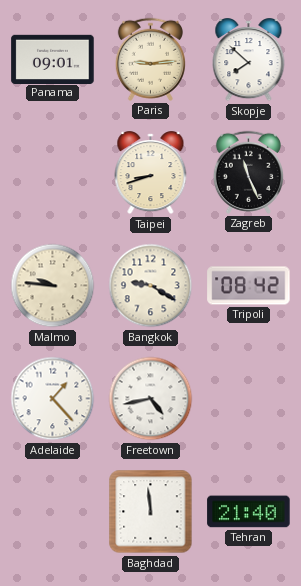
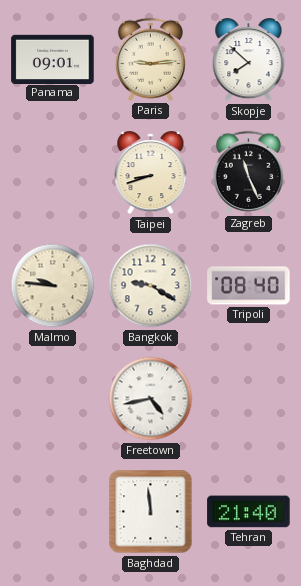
Tripoli: 08:42 -> 08:40
Adelaide: 1:23 -> none
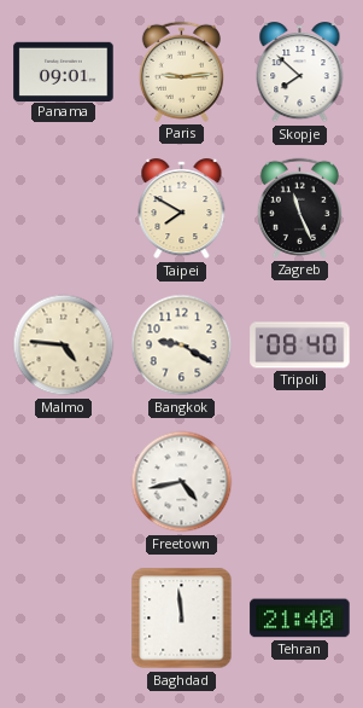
Taipei: 8:42 -> 7:50
Malmo: 9:46 -> 4:46
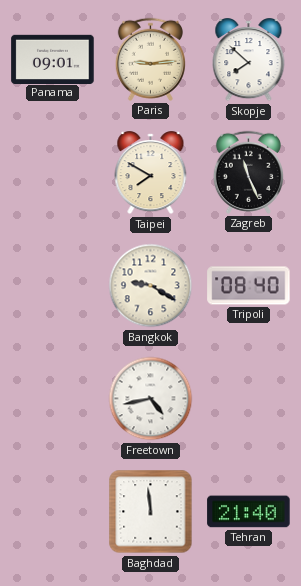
Malmo: 4:46 -> none
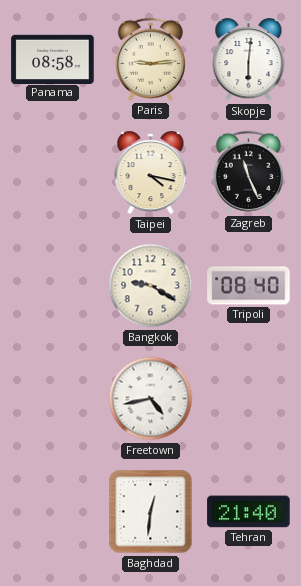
Panama: 09:01 -> 08:58
Skopje: 7:52 -> 6:01
Taipei: 7:50 -> 4:17
Baghdad: 11:59 -> 12:31
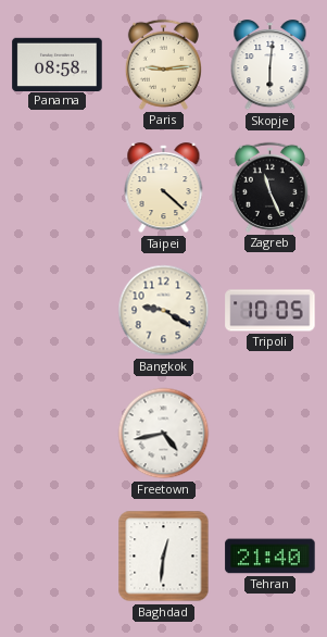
Taipei: 4:17 -> 4:22
Tripoli: 08:40 -> 10:05
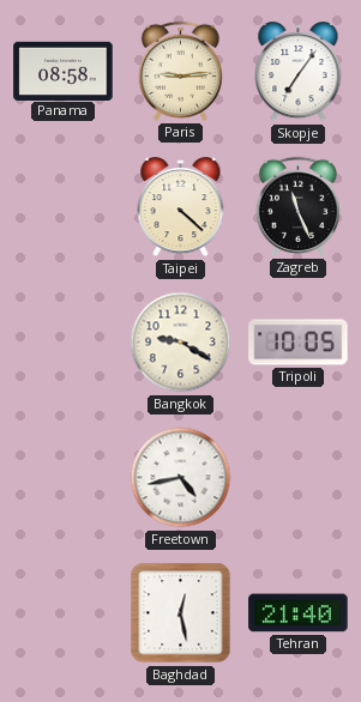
Skopje: 6:01 -> 7:06
Baghdad: 12:31 -> 12:28
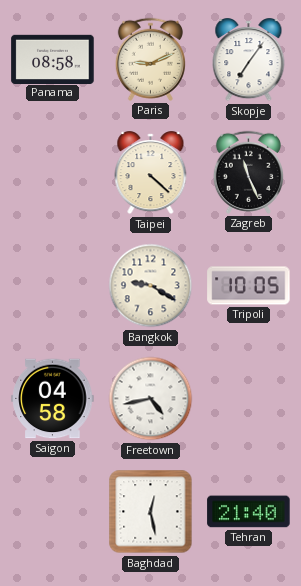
Paris: 9:14 -> 9:11
Saigon: none -> 04:58
